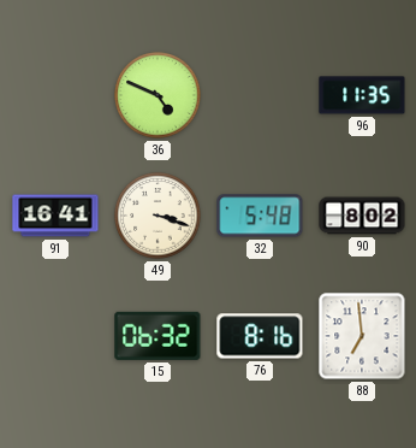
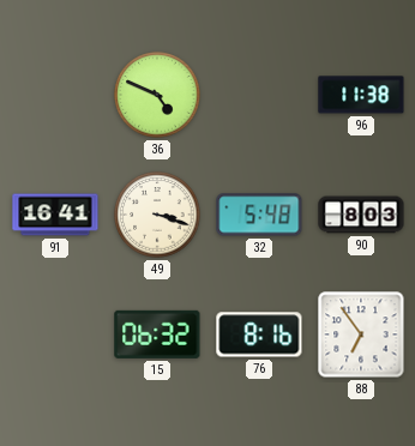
96: 11:35 -> 11:38
90: 8:02 -> 8:03
88: 6:59 -> 6:54
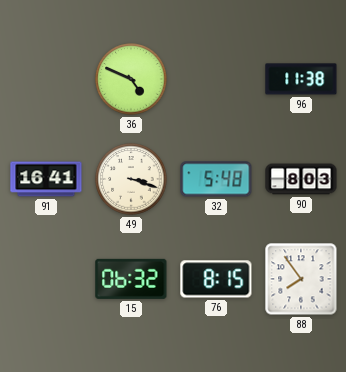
76: 8:16 -> 8:15
88: 6:54 -> 7:54
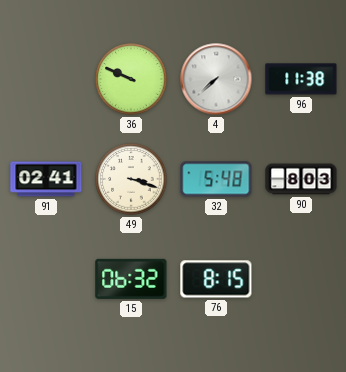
36: 4:49 -> 9:49
4: none -> 7:38
91: 16:41 -> 02:41
88: 7:54 -> none
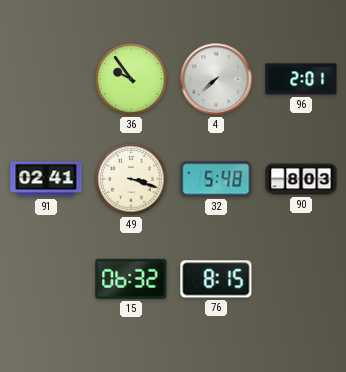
36: 9:49 -> 9:54
96: 11:38 -> 2:01
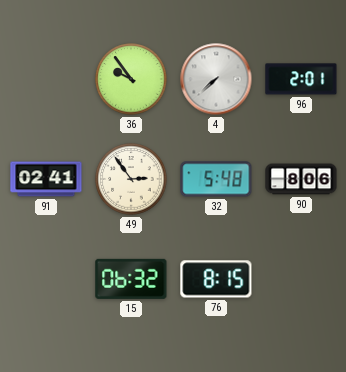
49: 3:18 -> 2:54
90: 8:03 -> 8:06
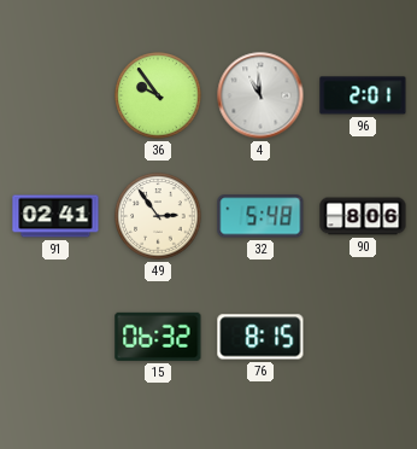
4: 7:38 -> 10:59
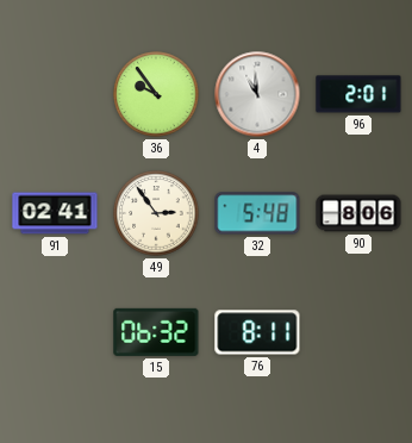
76: 8:15 -> 8:11
